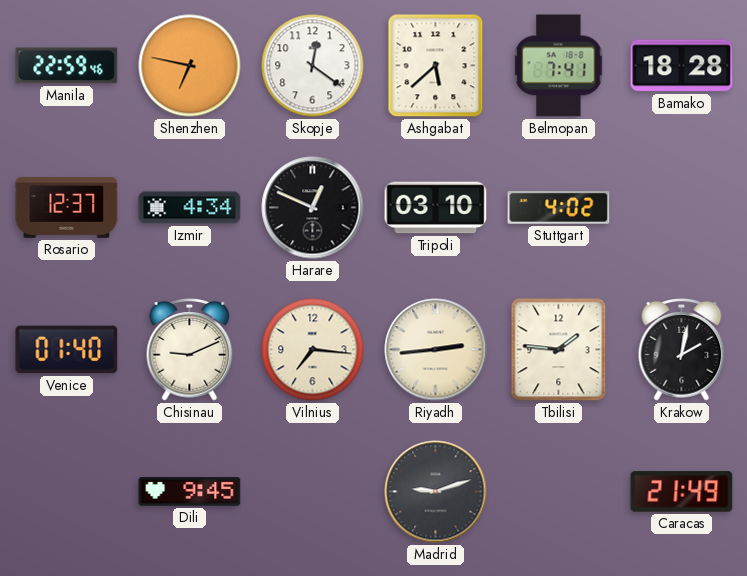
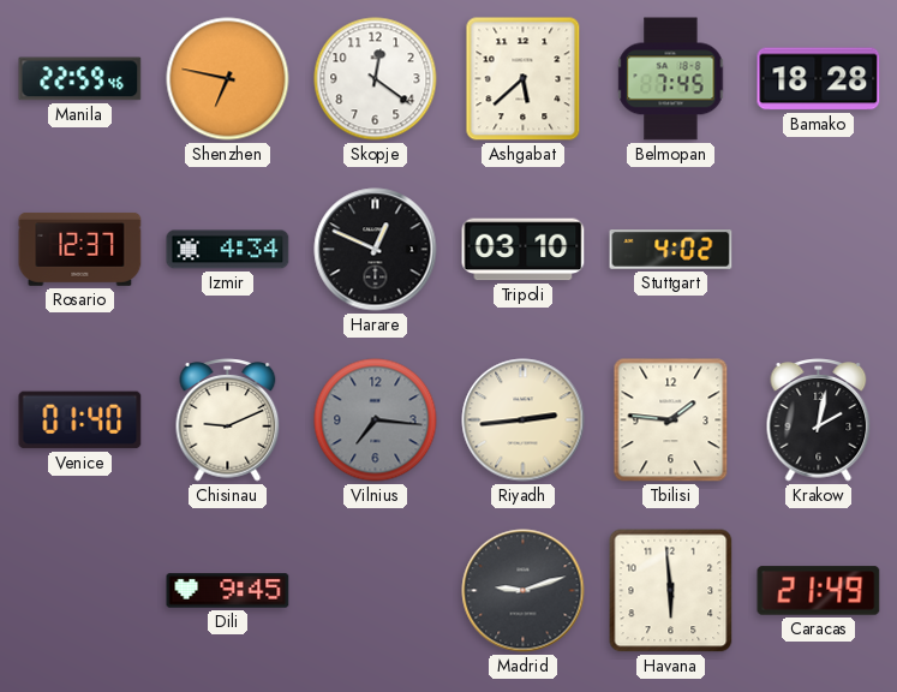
Belmopan: 7:41 -> 7:45
Vilnius dial: cream -> grey
Havana: none -> 5:59
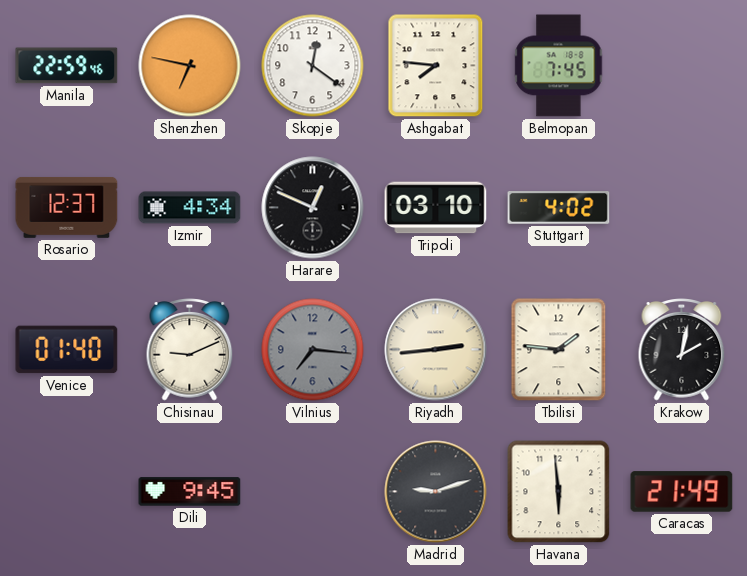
Ashgabat: 5:38 -> 7:46
Bamako: 18:28 -> none
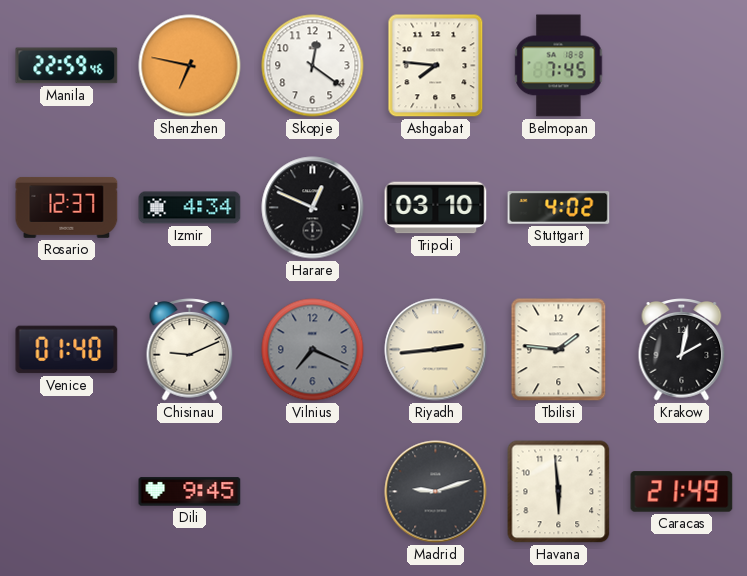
Vilnius: 7:16 -> 7:19
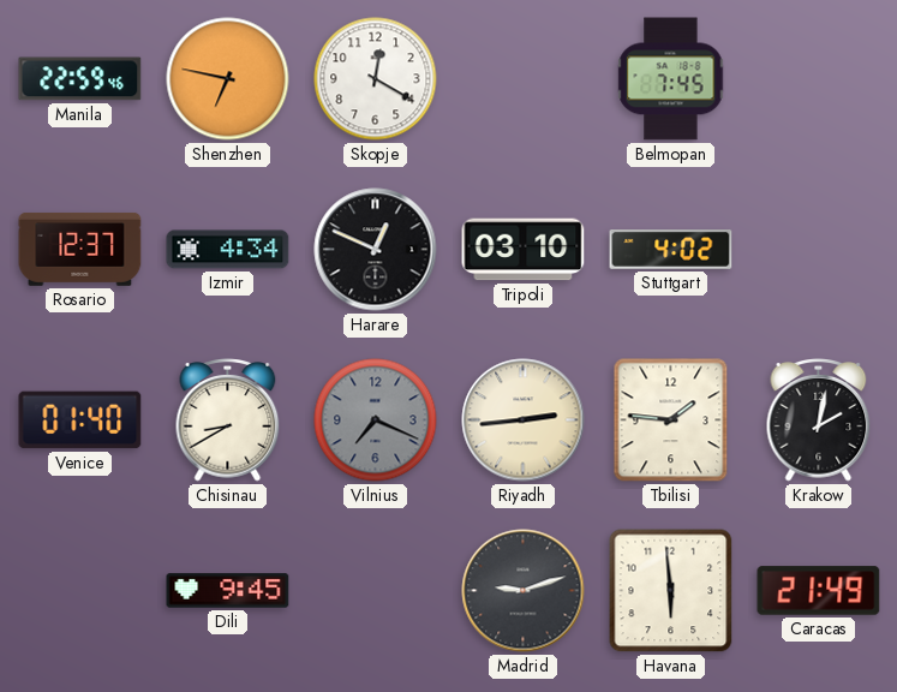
Skopje: 12:21 -> 12:20
Ashgabat: 7:46 -> none
Chisinau: 9:11 -> 8:40
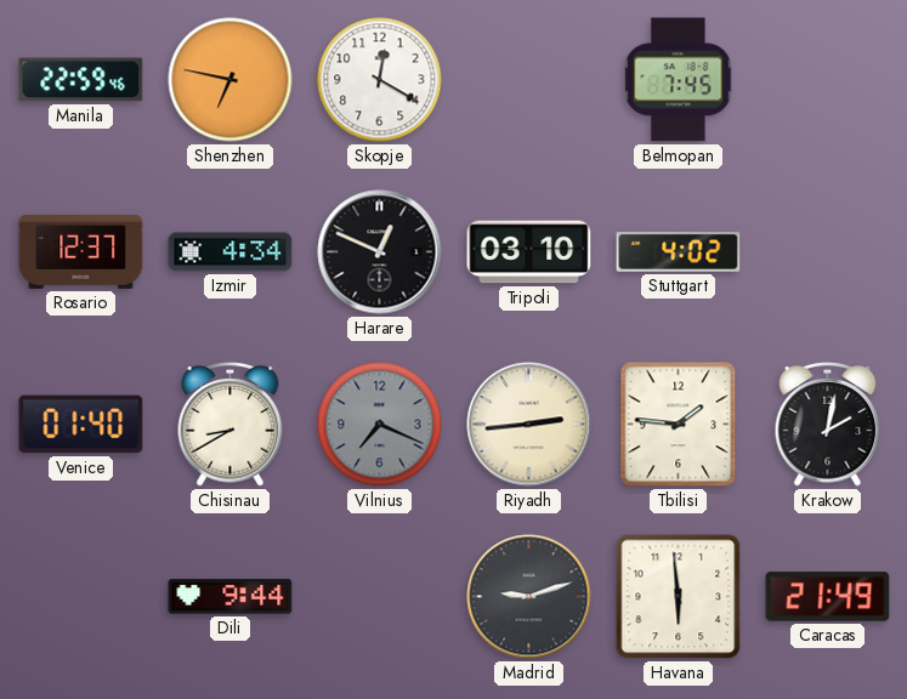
Dili: 9:45 -> 9:44
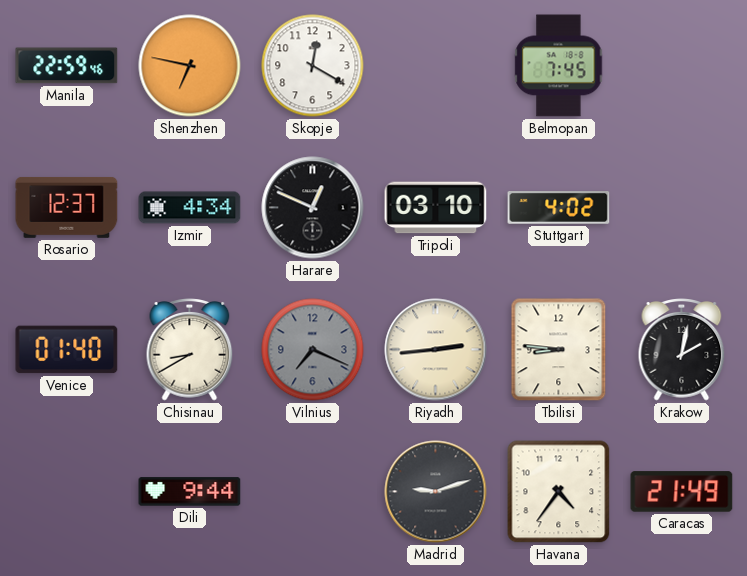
Tbilisi: 1:46 -> 8:46
Havana: 5:59 -> 4:36
